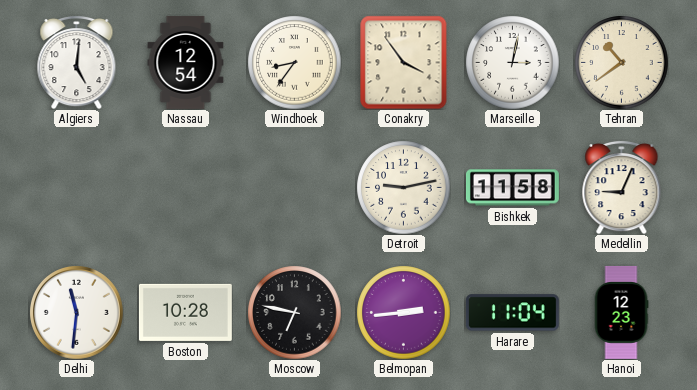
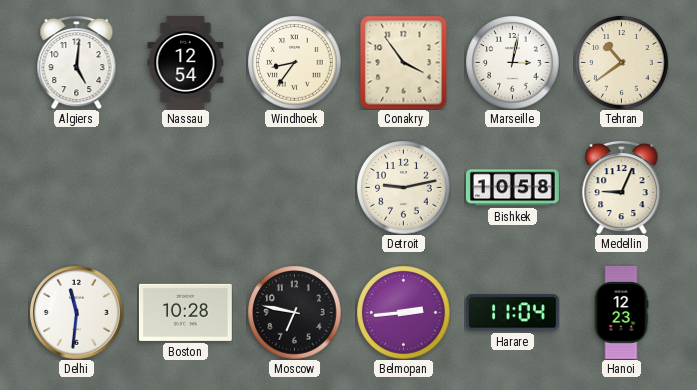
Bishkek: 11:58 -> 10:58
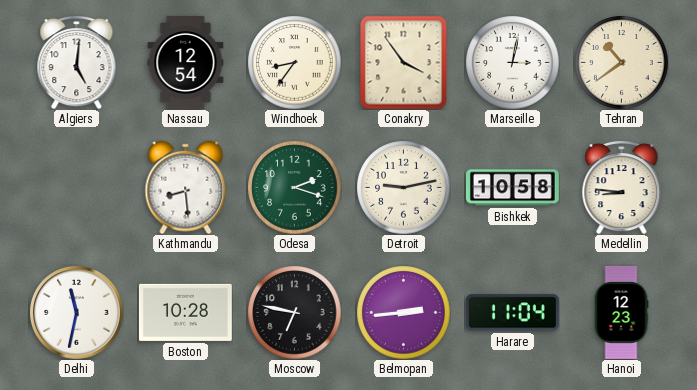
Kathmandu: none -> 8:29
Odesa: none -> 2:18
Medellin: 9:04 -> 8:46
Delhi: 11:31 -> 11:32
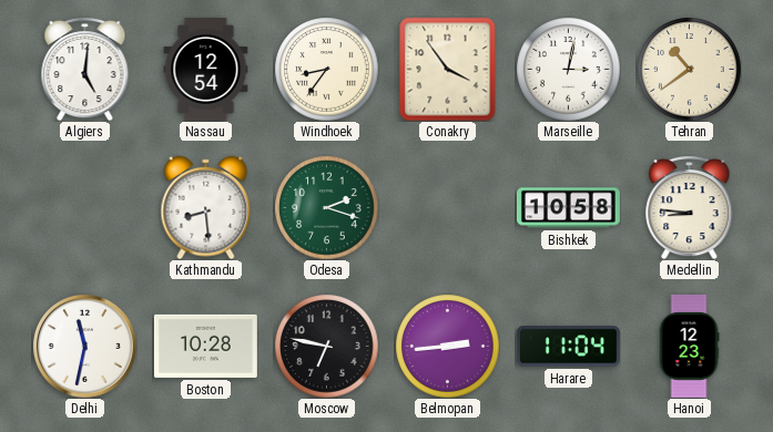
Detroit: 9:13 -> none
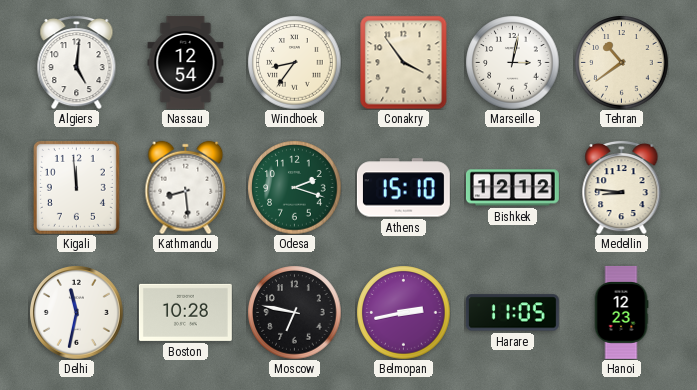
Kigali: none -> 11:59
Athens: none -> 15:10
Bishkek: 10:58 -> 12:12
Belmopan: 2:44 -> 2:43
Harare: 11:04 -> 11:05
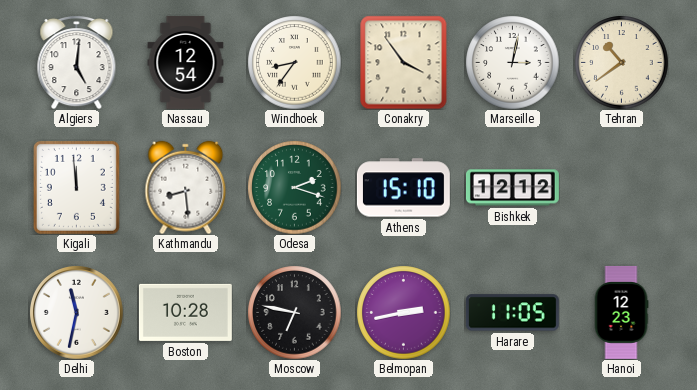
Medellin: 8:46 -> none
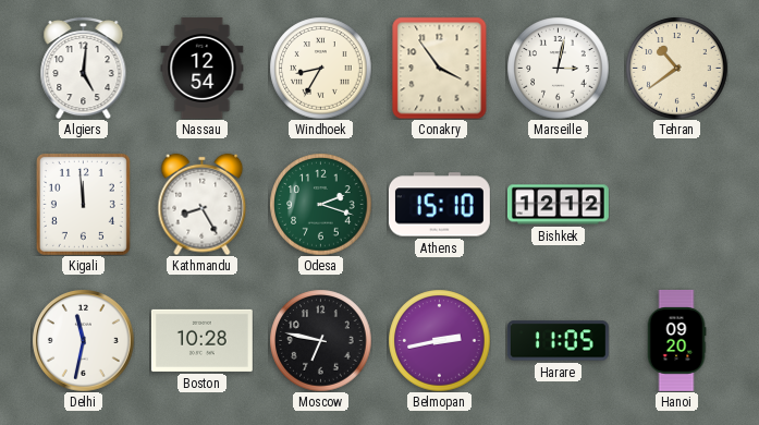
Windhoek: 8:36 -> 8:35
Kathmandu: 8:29 -> 8:25
Hanoi: 12:23 -> 09:20
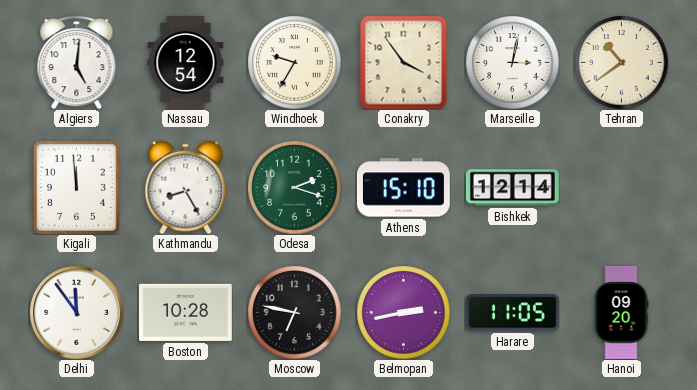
Windhoek: 8:35 -> 9:35
Bishkek: 12:12 -> 12:14
Delhi: 11:32 -> 11:54
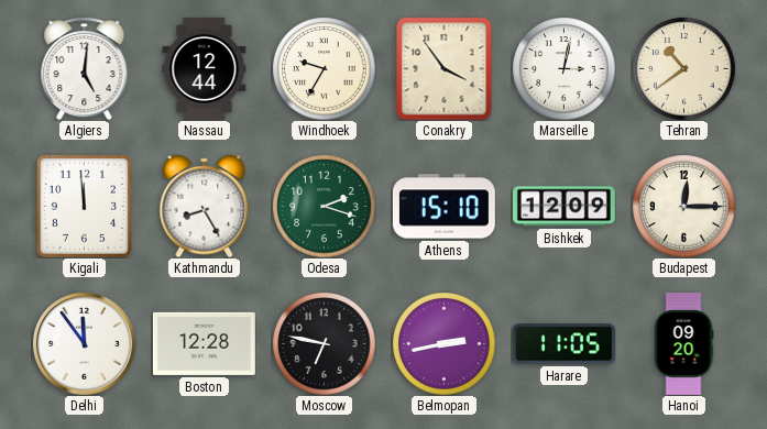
Nassau: 12:54 -> 12:44
Bishkek: 12:14 -> 12:09
Budapest: none -> 12:15
Boston: 10:28 -> 12:28
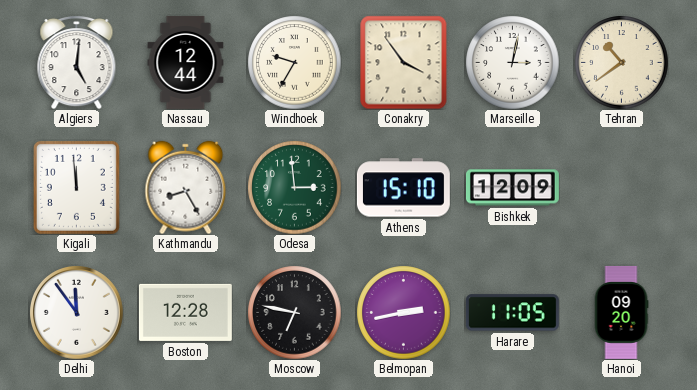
Odesa: 2:18 -> 2:59
Budapest: 12:15 -> none
